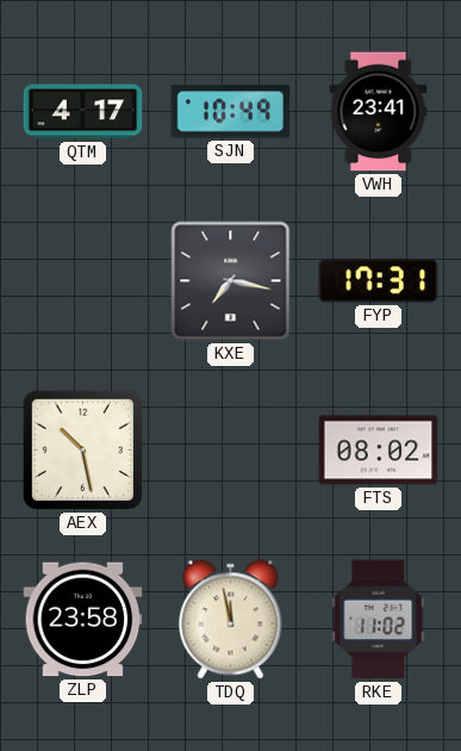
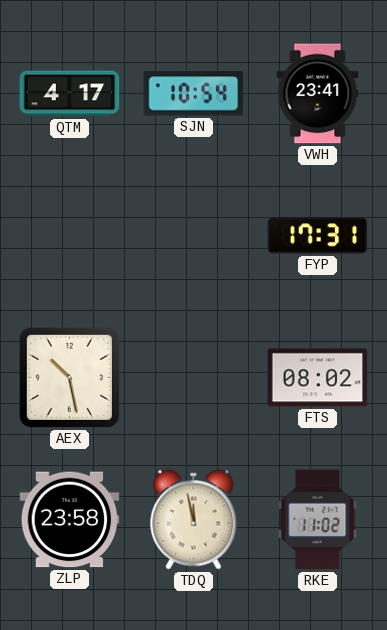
SJN: 10:49 -> 10:54
KXE: 7:17 -> none
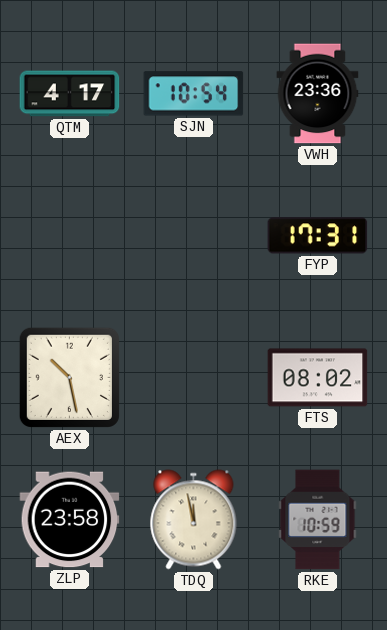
VWH: 23:41 -> 23:36
RKE: 11:02 -> 10:59
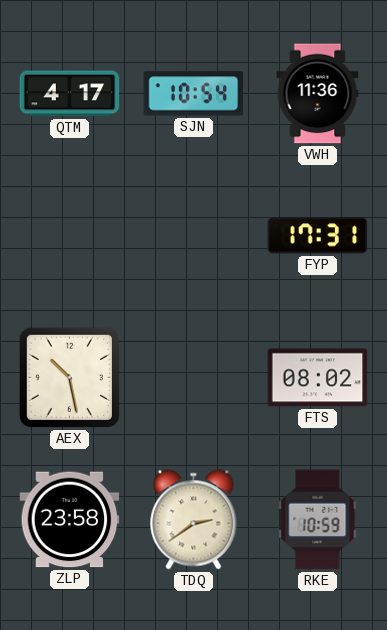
VWH: 23:36 -> 11:36
TDQ: 11:58 -> 2:39
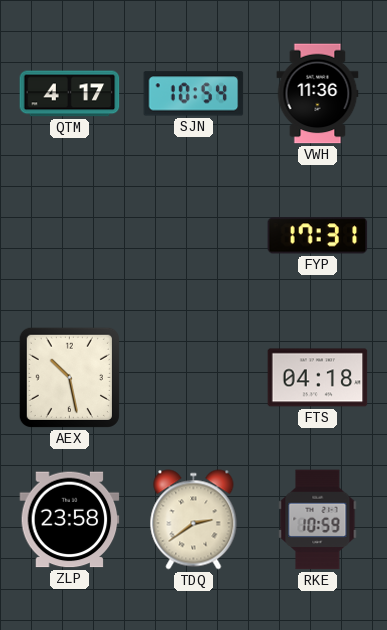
FTS: 08:02 -> 04:18
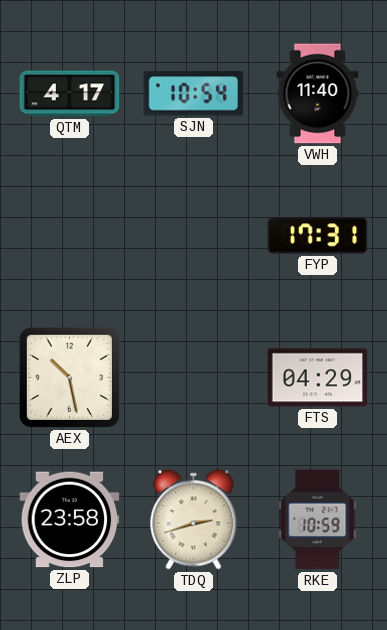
VWH: 11:36 -> 11:40
FTS: 04:18 -> 04:29
TDQ: 2:39 -> 2:42
